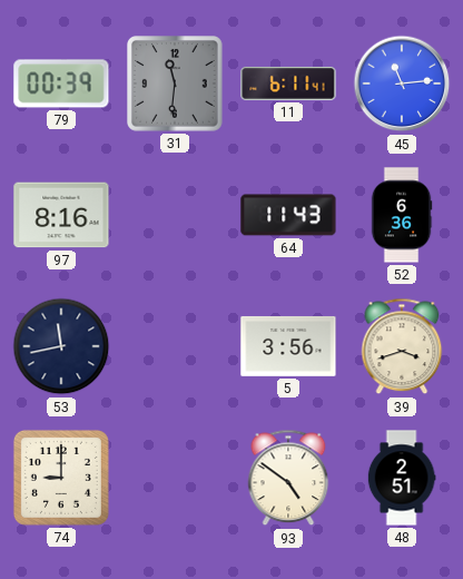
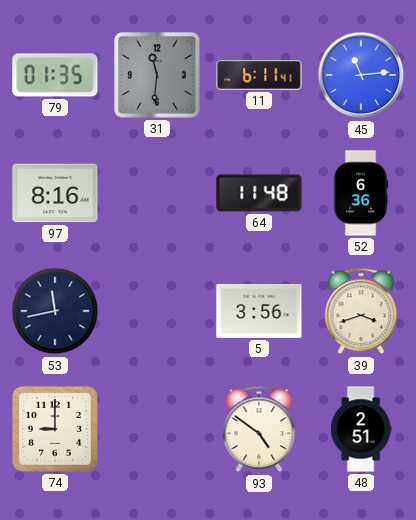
79: 00:39 -> 01:35
64: 11:43 -> 11:48
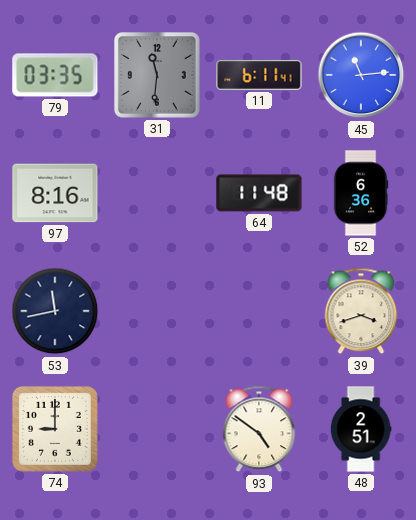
79: 01:35 -> 03:35
5: 3:56 -> none
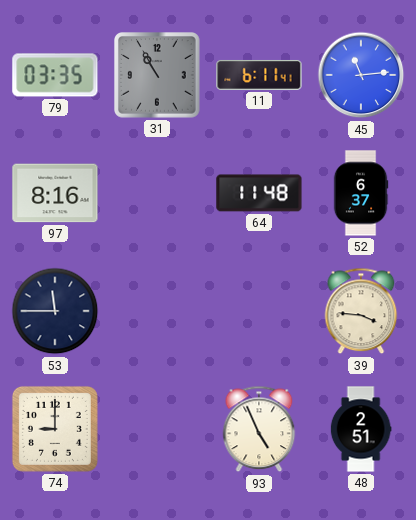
31: 11:31 -> 10:55
52: 6:36 -> 6:37
53: 11:43 -> 11:45
39: 3:42 -> 3:46
93: 4:51 -> 4:56
